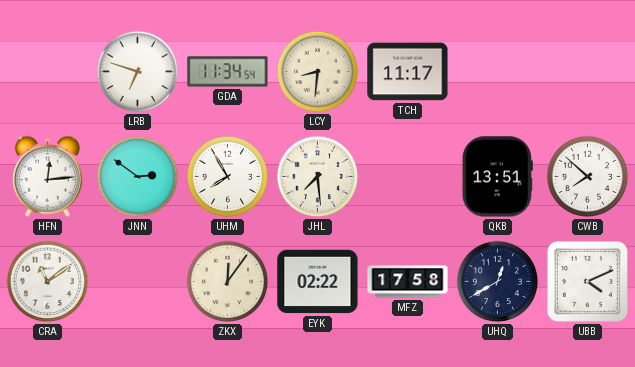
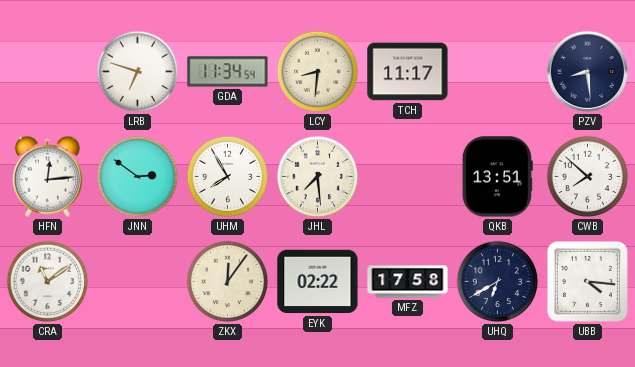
PZV: none -> 8:29
UHQ: 12:40 -> 6:40
UBB: 4:11 -> 4:16
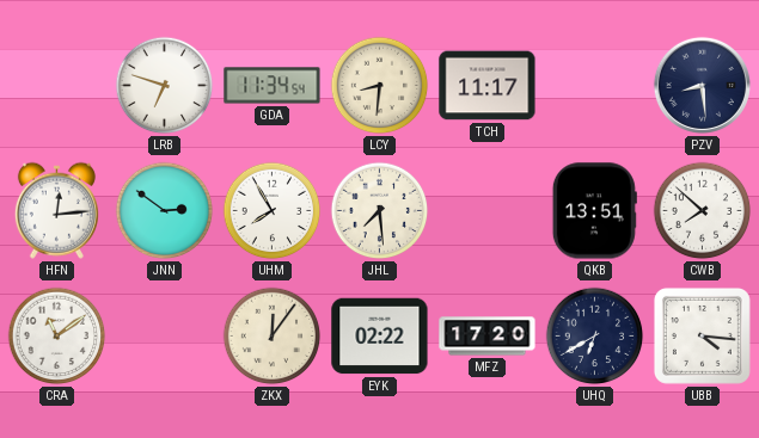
MFZ: 17:58 -> 17:20
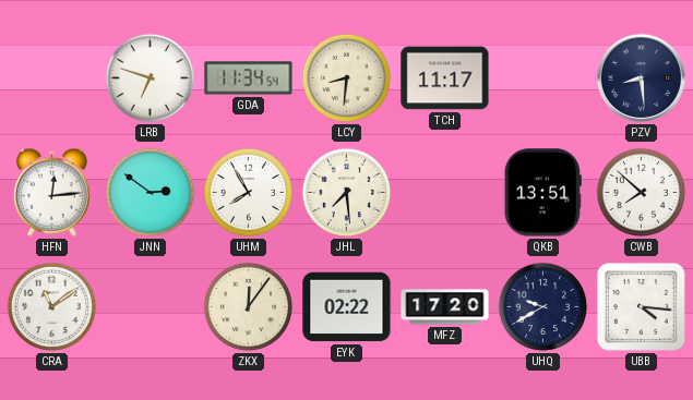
UHQ: 6:40 -> 9:40
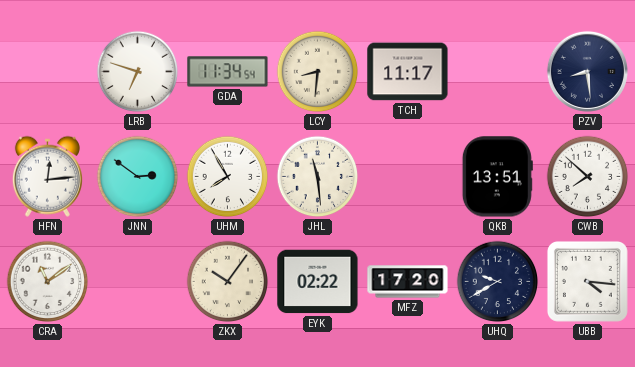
JHL: 7:29 -> 11:29
ZKX: 12:06 -> 10:06
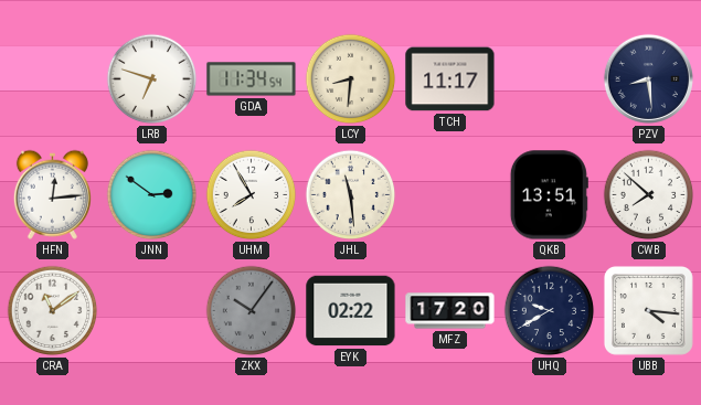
ZKX dial: cream -> grey
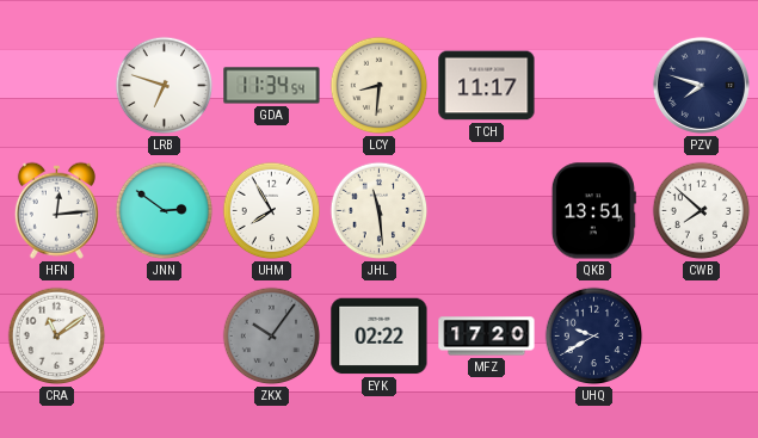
PZV: 8:29 -> 7:48
UBB: 4:16 -> none
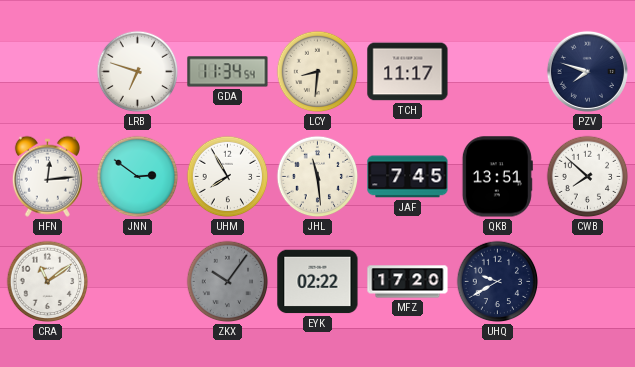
JAF: none -> 7:45
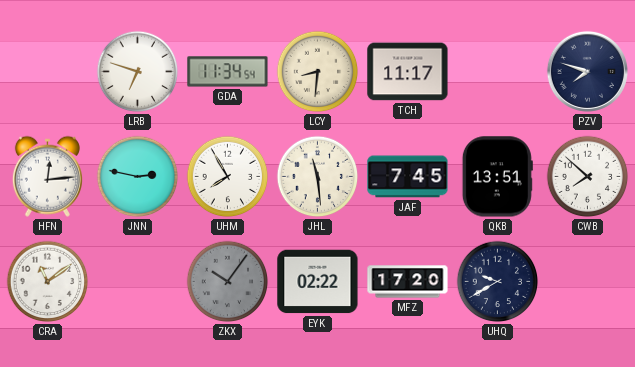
JNN: 2:51 -> 2:47
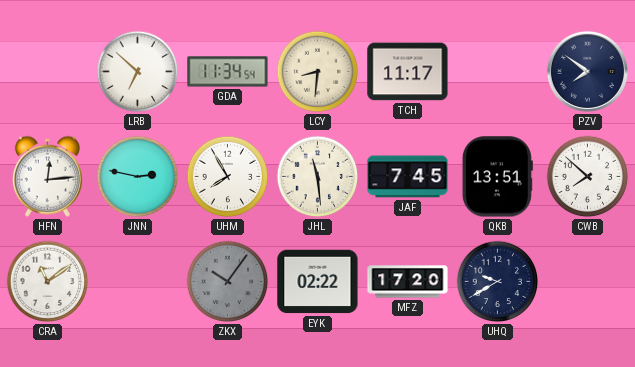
LRB: 6:48 -> 6:52
PZV: 7:48 -> 7:51
